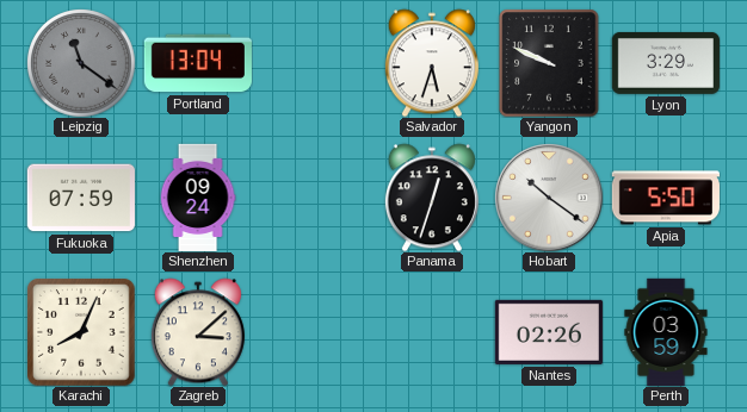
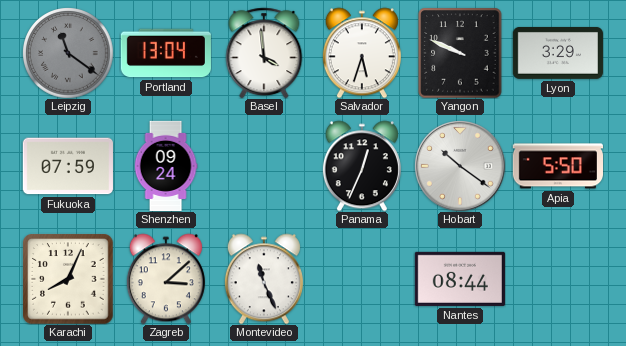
Basel: none -> 3:59
Panama: 12:33 -> 12:34
Montevideo: none -> 11:26
Nantes: 02:26 -> 08:44
Perth: 03:59 -> none
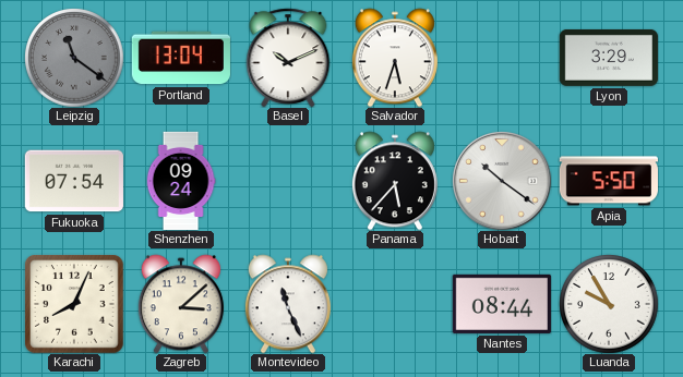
Basel: 3:59 -> 10:11
Yangon: 9:49 -> none
Fukuoka: 07:59 -> 07:54
Panama: 12:34 -> 5:37
Luanda: none -> 9:55
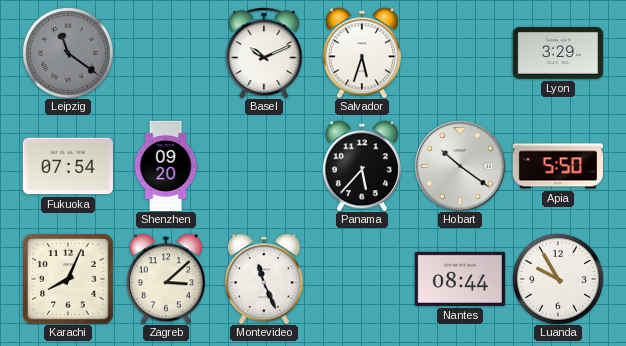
Portland: 13:04 -> none
Shenzhen: 09:24 -> 09:20
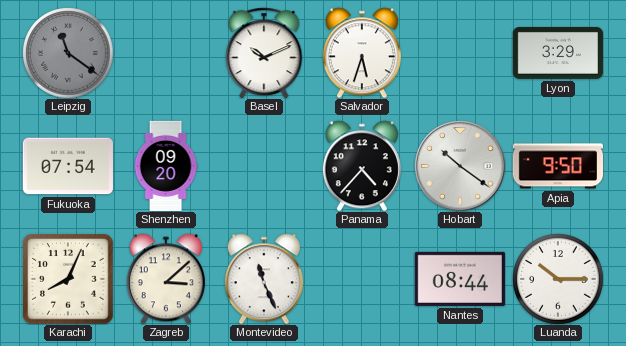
Panama: 5:37 -> 4:37
Apia: 5:50 -> 9:50
Luanda: 9:55 -> 10:15
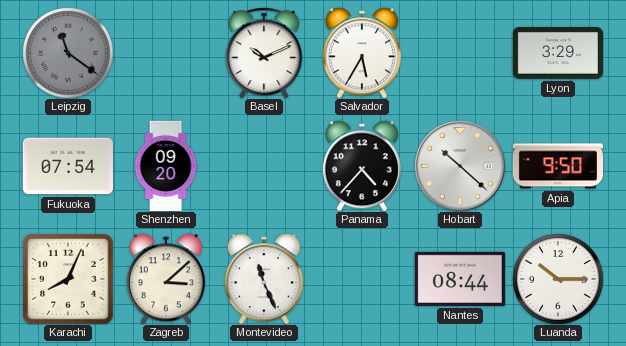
Salvador: 5:33 -> 5:35
Hobart: 10:21 -> 10:22
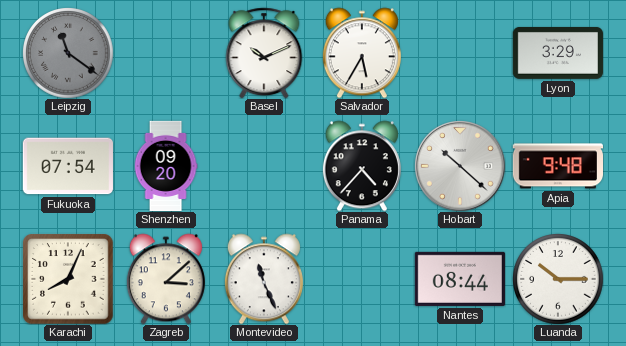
Apia: 9:50 -> 9:48
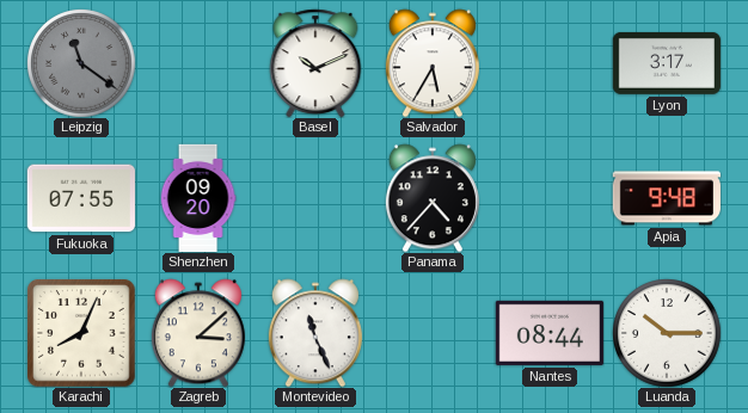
Lyon: 3:29 -> 3:17
Fukuoka: 07:54 -> 07:55
Hobart: 10:22 -> none
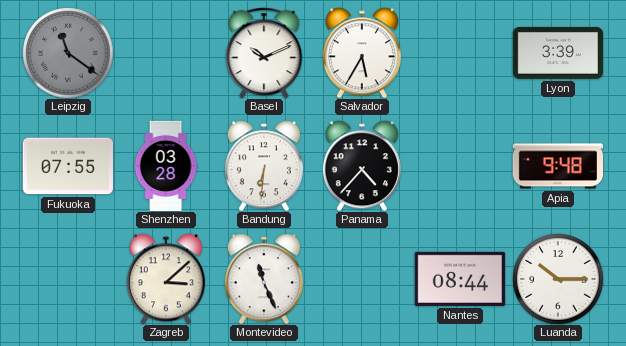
Lyon: 3:17 -> 3:39
Shenzhen: 09:20 -> 03:28
Bandung: none -> 6:31
Karachi: 8:04 -> none
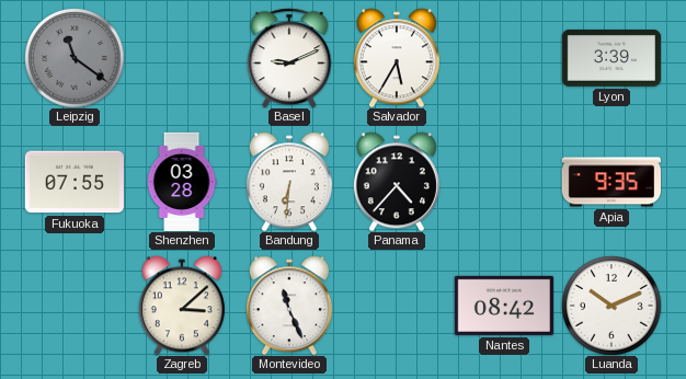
Basel: 10:11 -> 9:11
Apia: 9:48 -> 9:35
Nantes: 08:44 -> 08:42
Luanda: 10:15 -> 10:11
